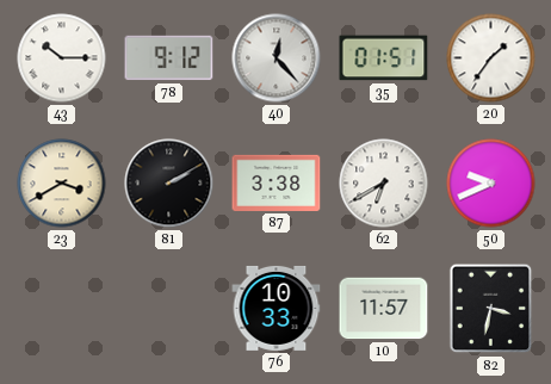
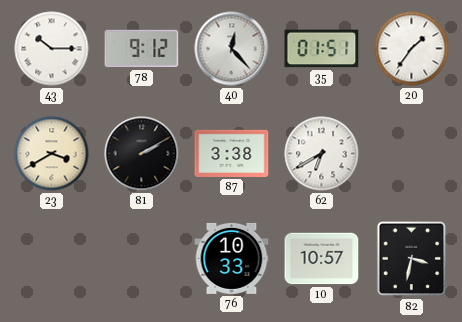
50: 9:41 -> none
10: 11:57 -> 10:57
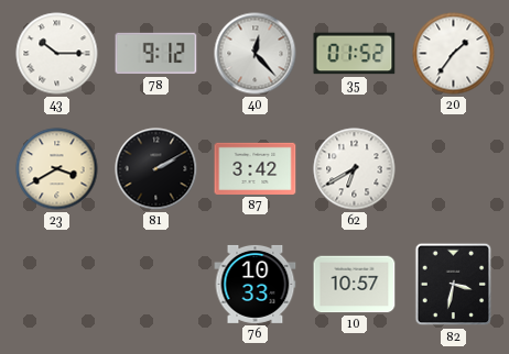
35: 01:51 -> 01:52
87: 3:38 -> 3:42
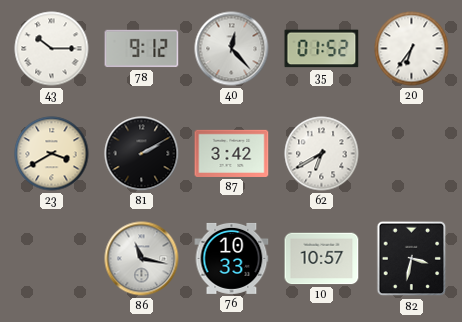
20: 1:36 -> 6:36
86: none -> 11:17
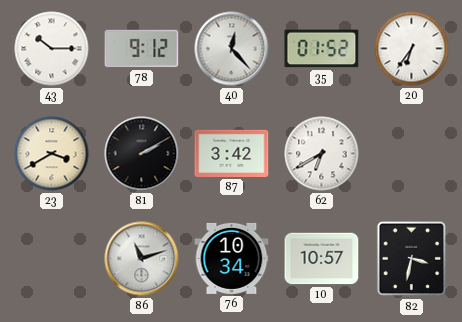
86: 11:17 -> 11:12
76: 10:33 -> 10:34
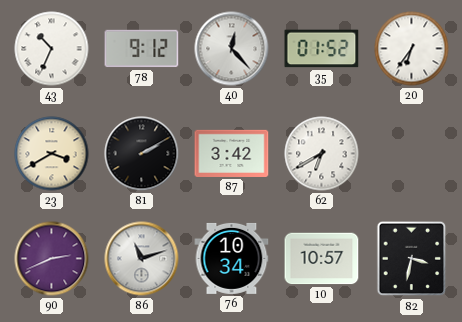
43: 10:15 -> 10:34
90: none -> 2:41
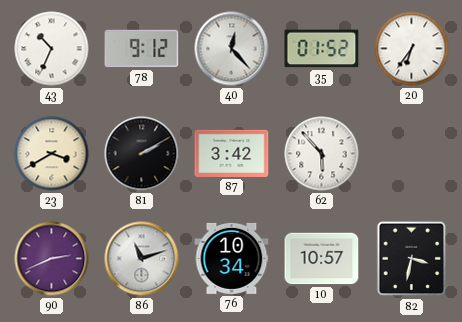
62: 6:40 -> 5:53
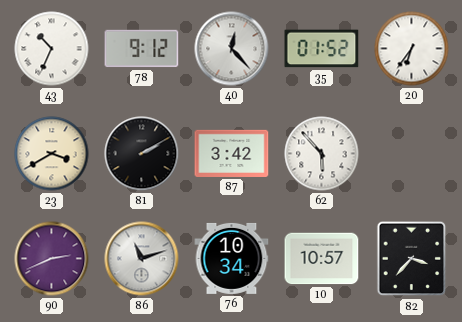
82: 3:32 -> 3:37
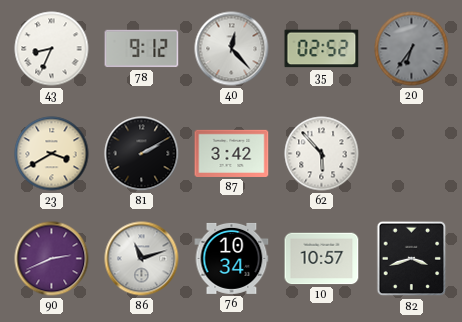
43: 10:34 -> 8:34
35: 01:52 -> 02:52
20 dial: white -> grey
82: 3:37 -> 3:42
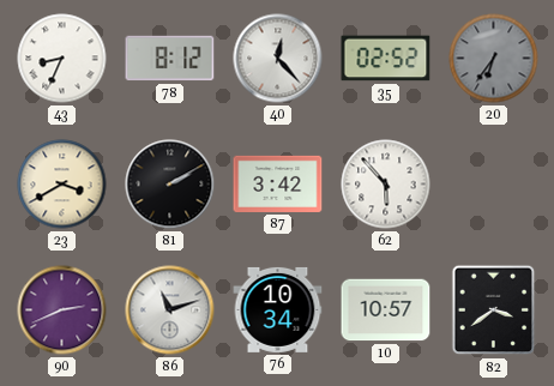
78: 9:12 -> 8:12
82: 3:42 -> 3:39
